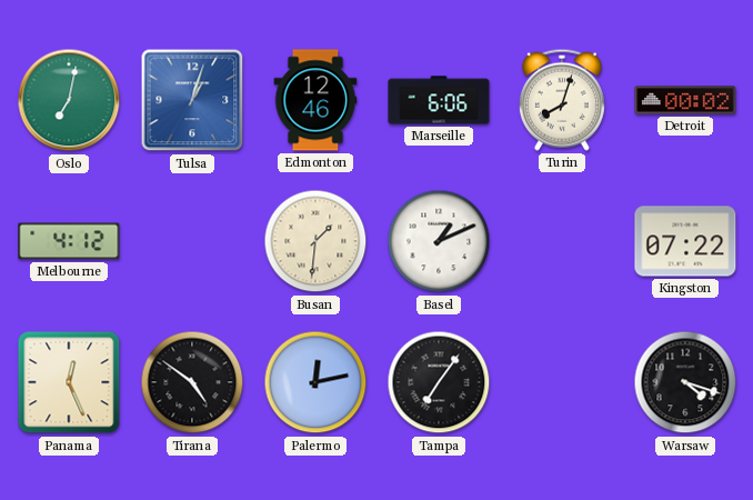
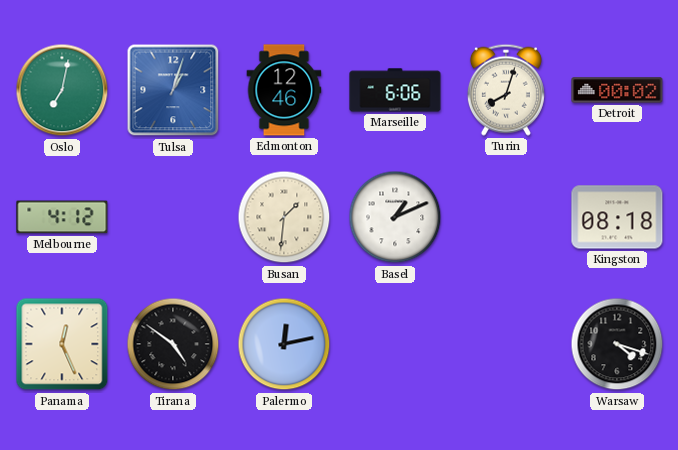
Kingston: 07:22 -> 08:18
Tampa: 7:06 -> none
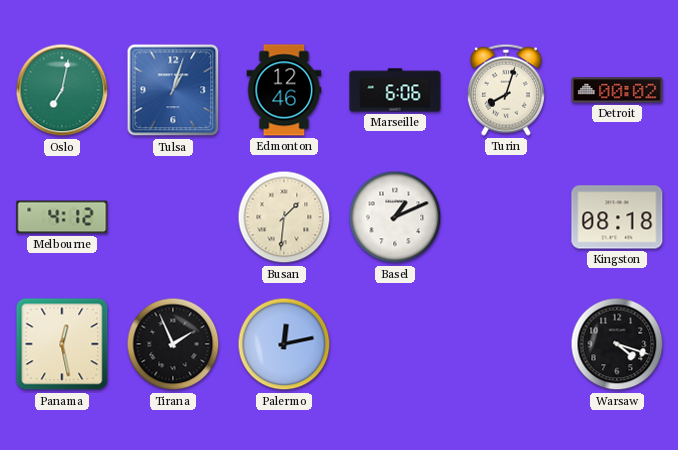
Panama: 12:26 -> 12:28
Tirana: 4:51 -> 1:56
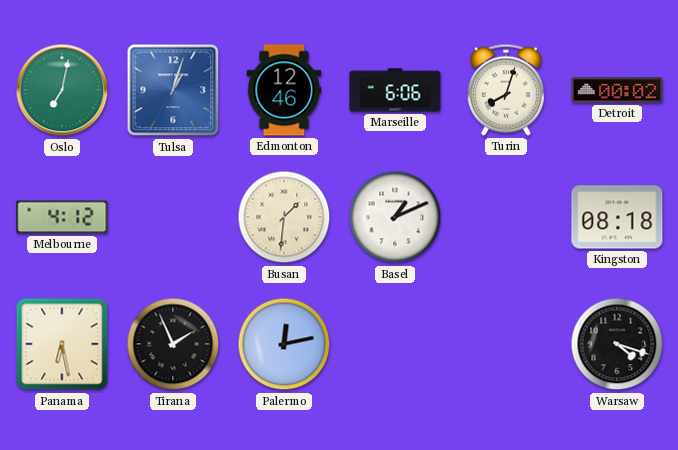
Panama: 12:28 -> 6:28
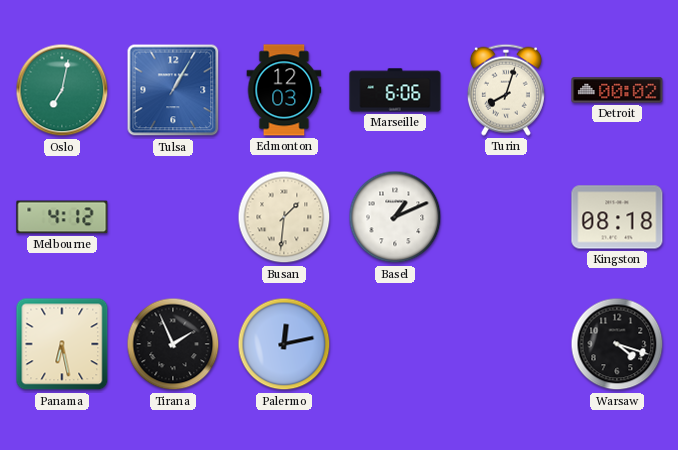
Tulsa: 1:03 -> 1:05
Edmonton: 12:46 -> 12:03
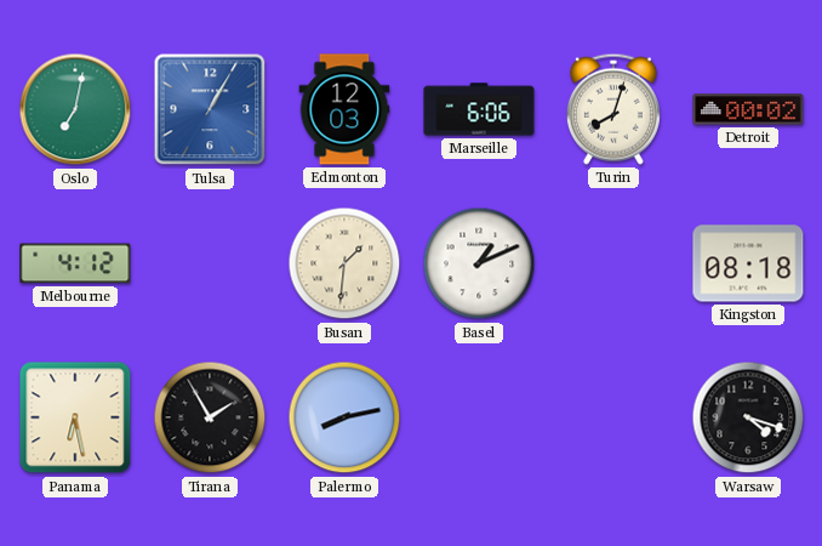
Tirana: 1:56 -> 1:55
Palermo: 12:13 -> 8:13
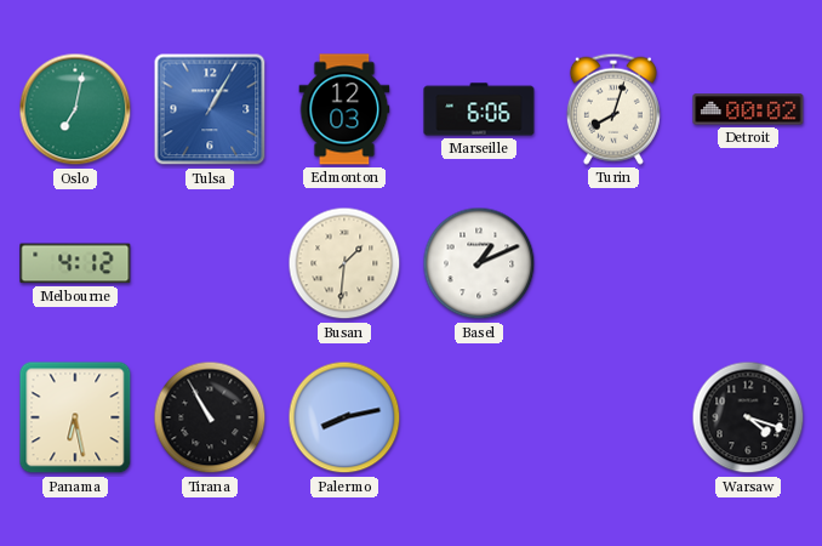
Kingston: 08:18 -> none
Tirana: 1:55 -> 10:55
